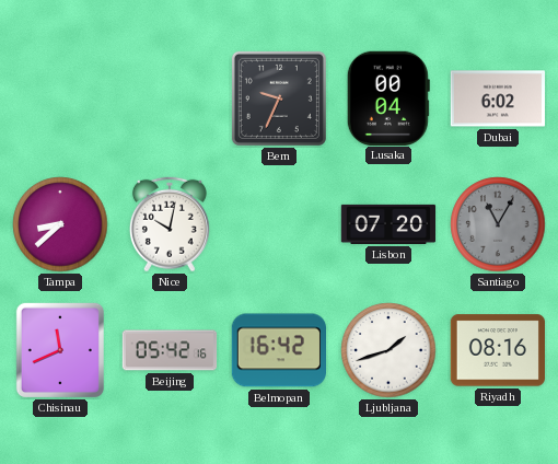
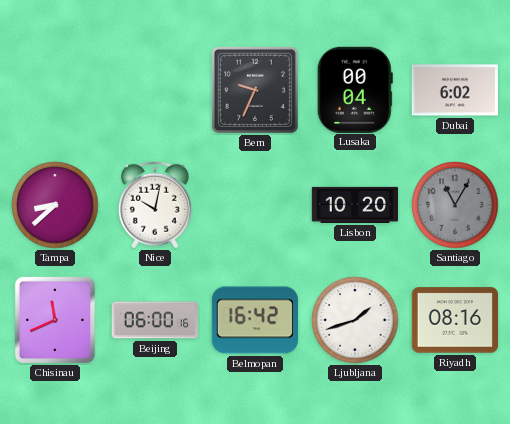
Lisbon: 07:20 -> 10:20
Beijing: 05:42 -> 06:00
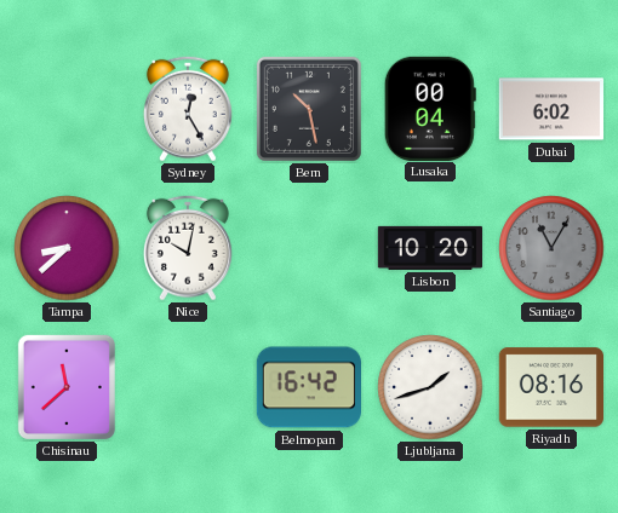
Sydney: none -> 12:25
Bern: 9:34 -> 10:28
Chisinau: 11:41 -> 11:38
Beijing: 06:00 -> none
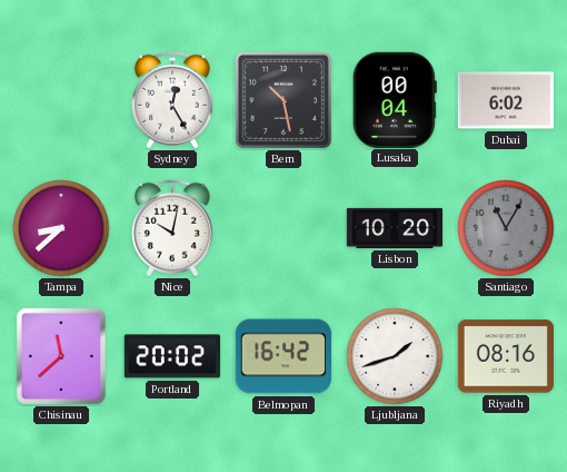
Portland: none -> 20:02
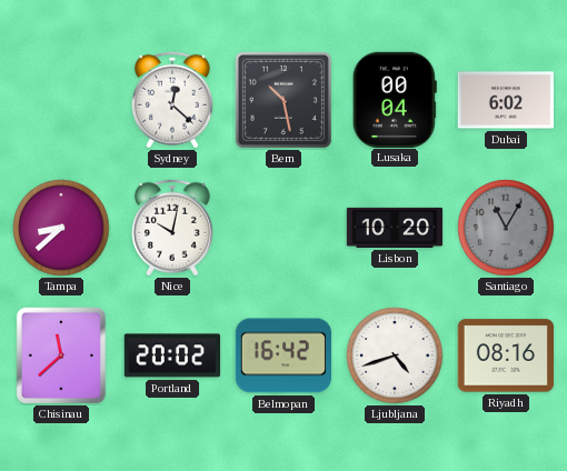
Sydney: 12:25 -> 12:22
Ljubljana: 1:42 -> 4:42
